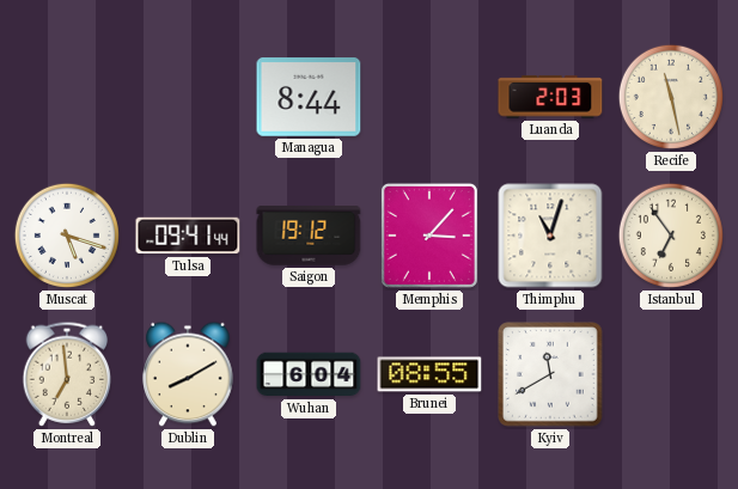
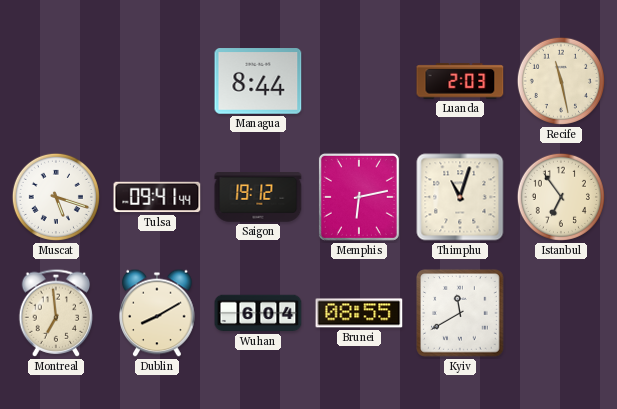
Memphis: 3:07 -> 6:13
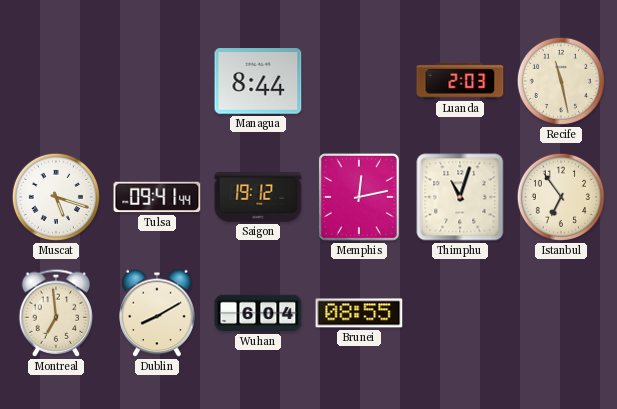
Memphis: 6:13 -> 12:13
Kyiv: 11:40 -> none
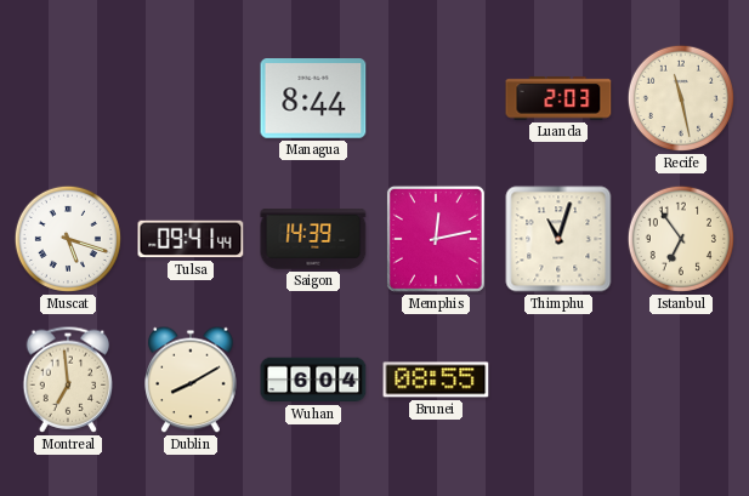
Saigon: 19:12 -> 14:39
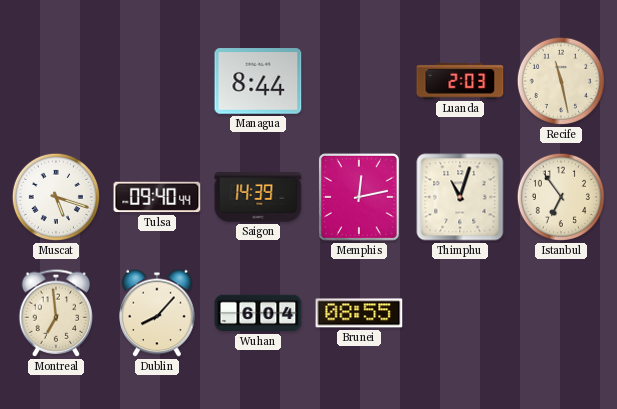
Tulsa: 09:41 -> 09:40
Dublin: 8:10 -> 8:07
